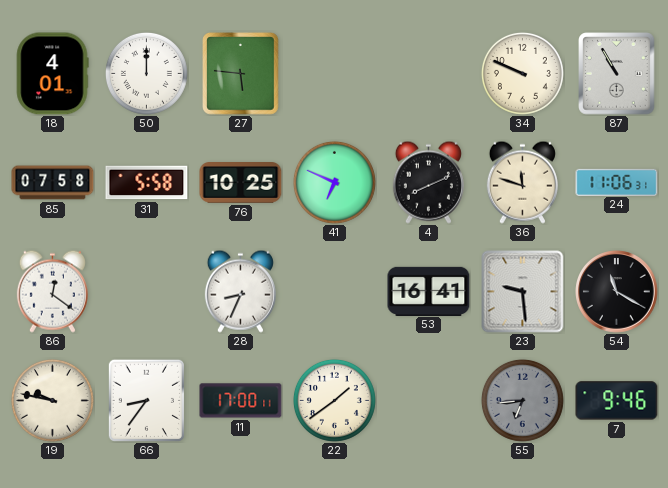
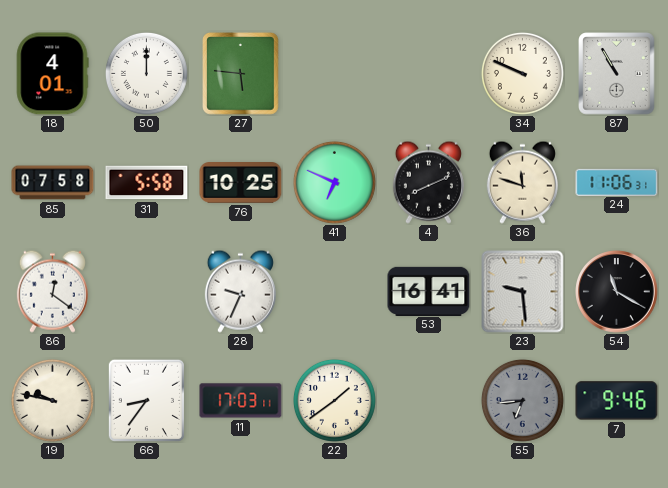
28: 8:34 -> 9:34
11: 17:00 -> 17:03
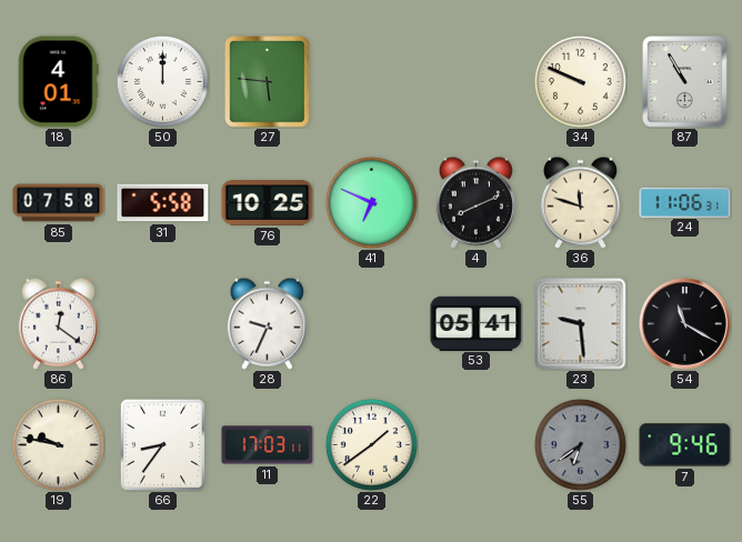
53: 16:41 -> 05:41
55: 6:44 -> 6:39
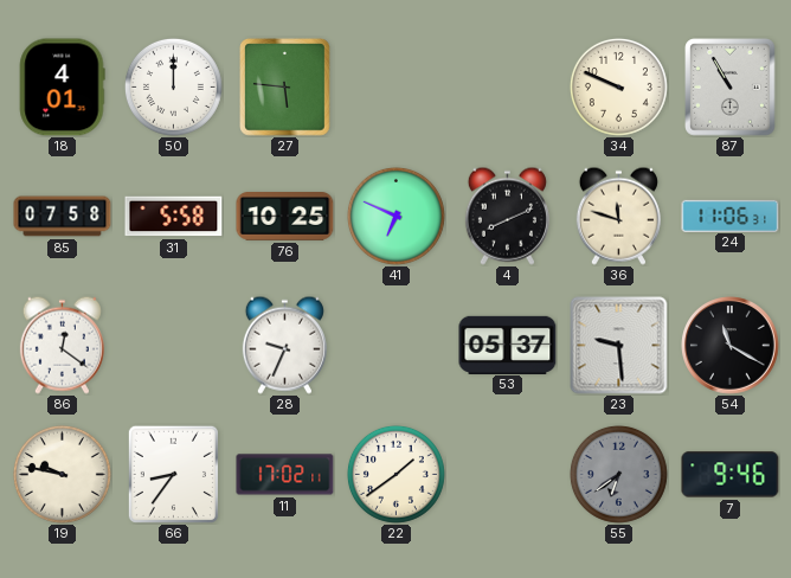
53: 05:41 -> 05:37
11: 17:03 -> 17:02
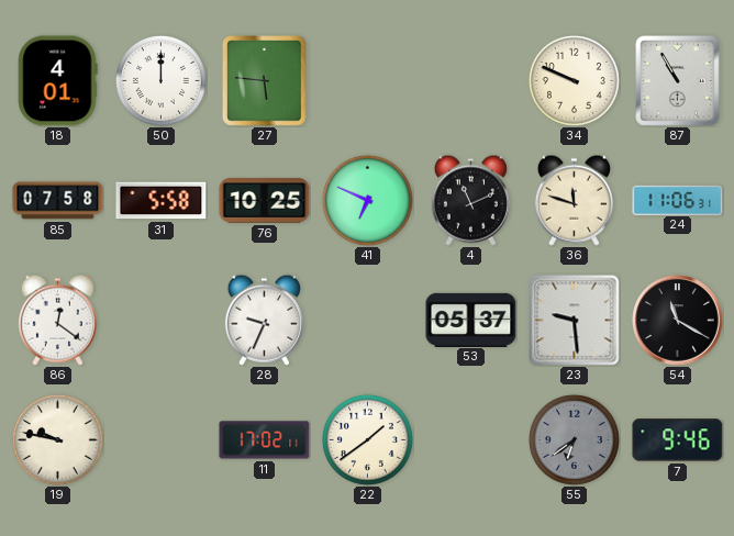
4: 8:11 -> 11:11
66: 8:36 -> none
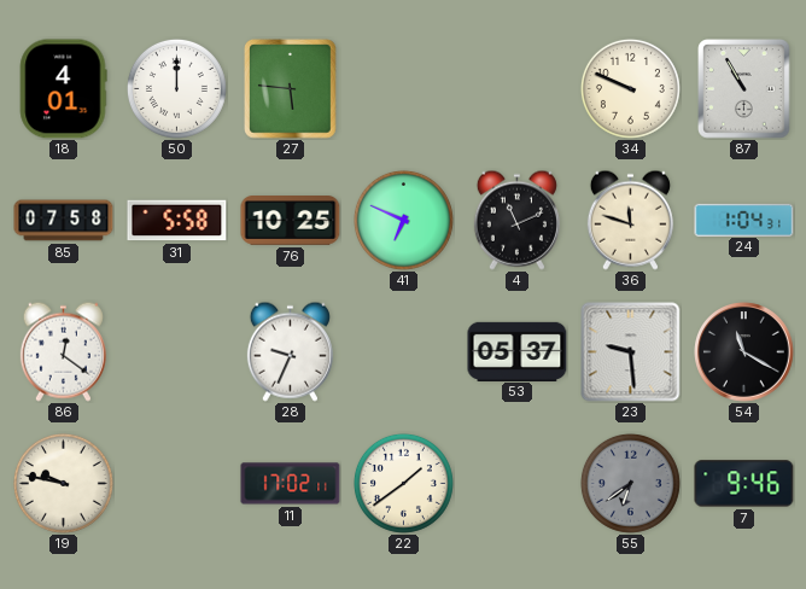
24: 11:06 -> 1:04
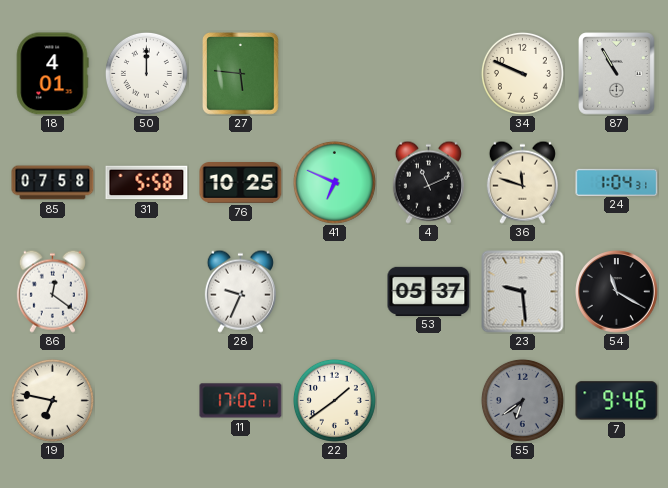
19: 9:47 -> 6:47
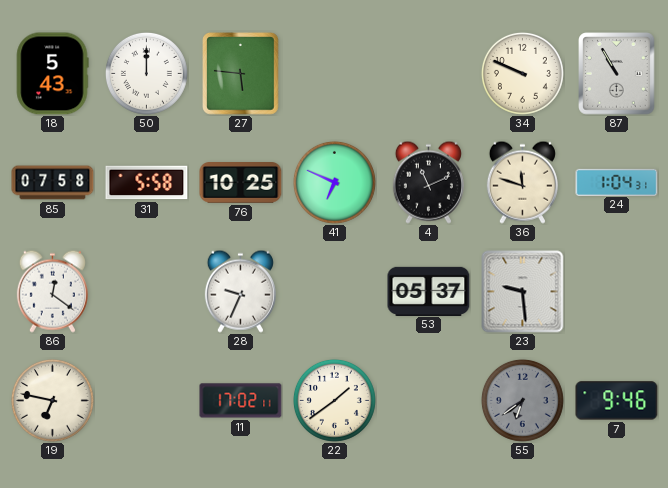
18: 4:01 -> 5:43
54: 11:20 -> none
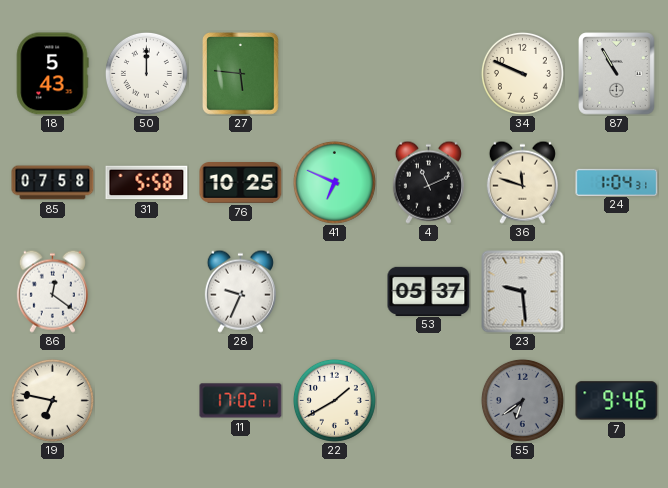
22: 1:39 -> 1:40
